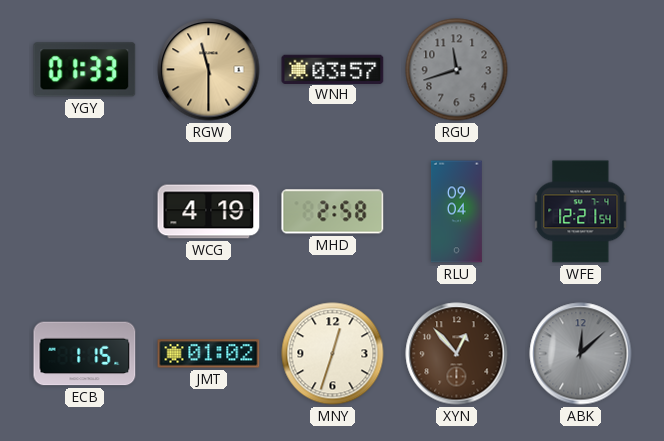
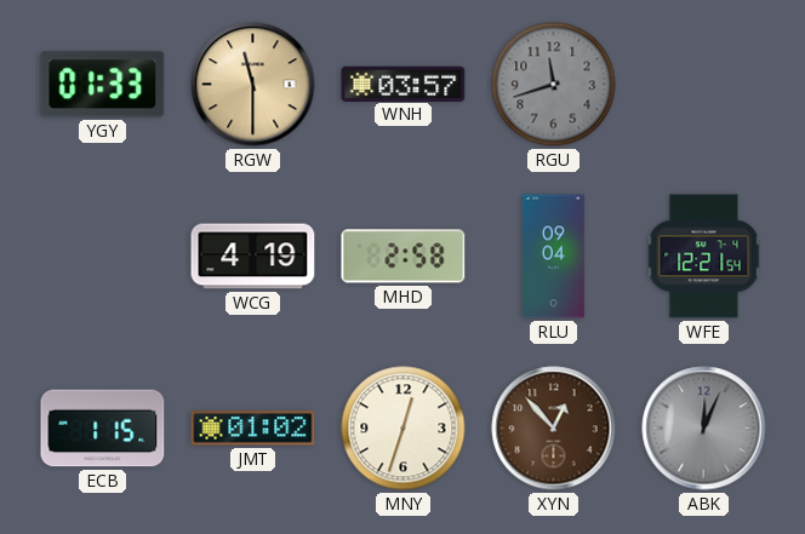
ABK: 12:08 -> 12:04
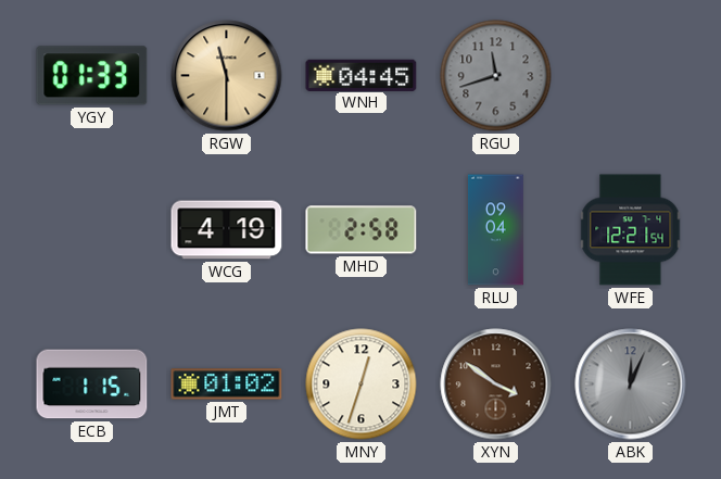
WNH: 03:57 -> 04:45
XYN: 12:53 -> 3:51
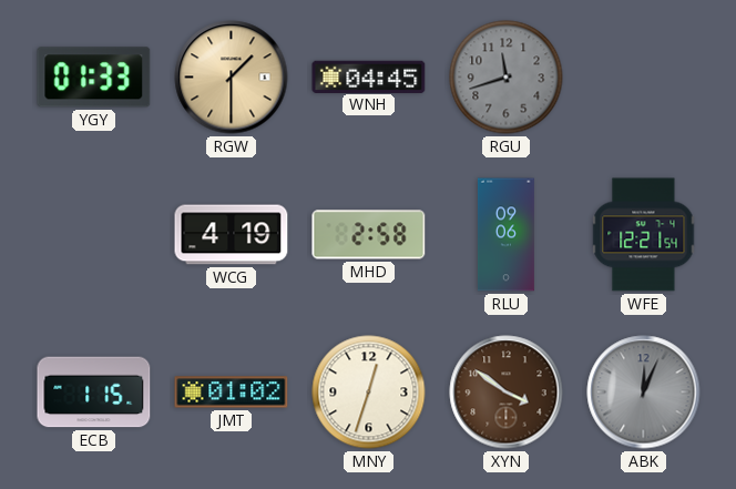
RGW: 11:30 -> 1:30
RLU: 09:04 -> 09:06
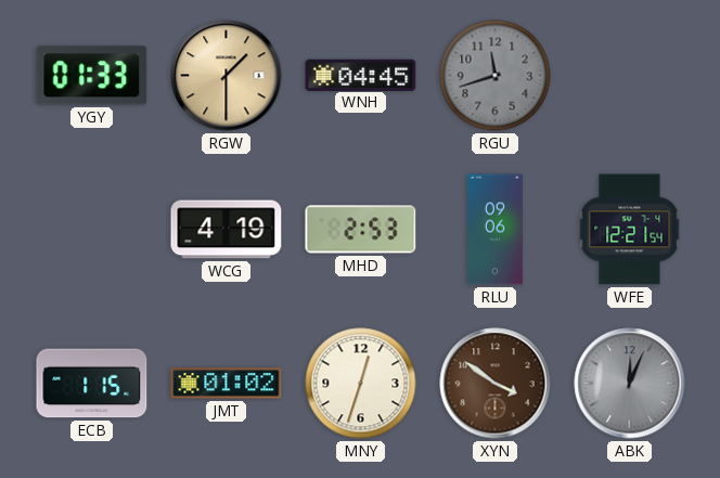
MHD: 2:58 -> 2:53
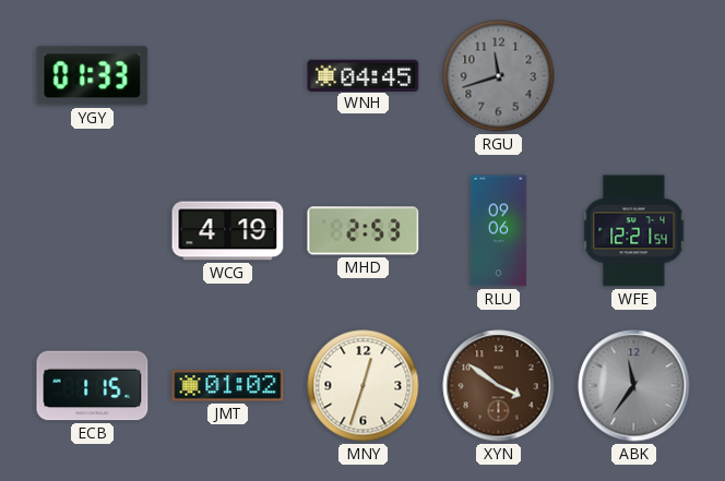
RGW: 1:30 -> none
ABK: 12:04 -> 11:36
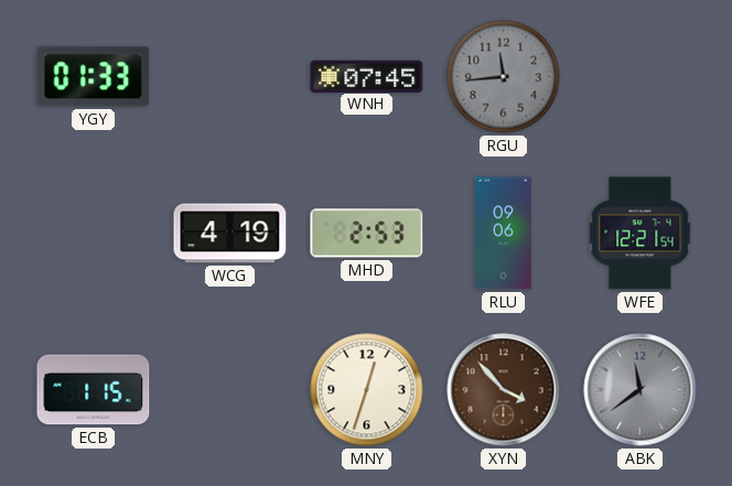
WNH: 04:45 -> 07:45
RGU: 11:42 -> 11:44
JMT: 01:02 -> none
XYN: 3:51 -> 3:53
ABK: 11:36 -> 11:39
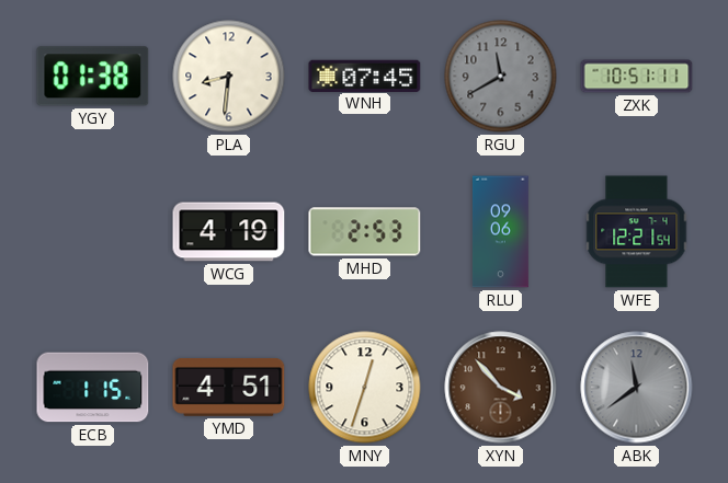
YGY: 01:33 -> 01:38
PLA: none -> 8:31
RGU: 11:44 -> 11:40
ZXK: none -> 10:51
YMD: none -> 4:51
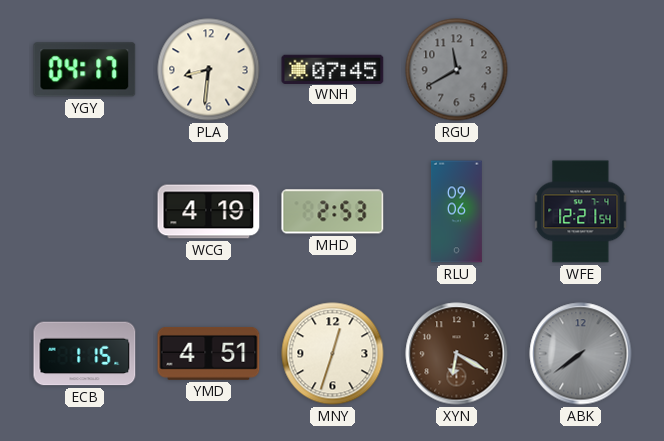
YGY: 01:38 -> 04:17
ZXK: 10:51 -> none
XYN: 3:53 -> 6:20
ABK: 11:39 -> 7:39
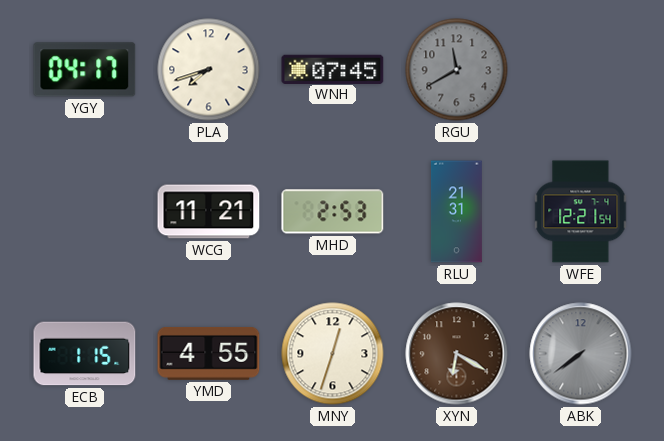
PLA: 8:31 -> 7:42
WCG: 4:19 -> 11:21
RLU: 09:06 -> 21:31
YMD: 4:51 -> 4:55
